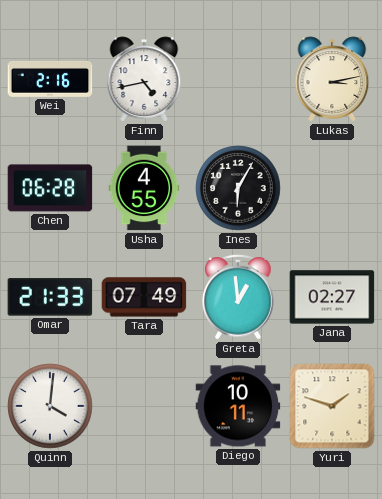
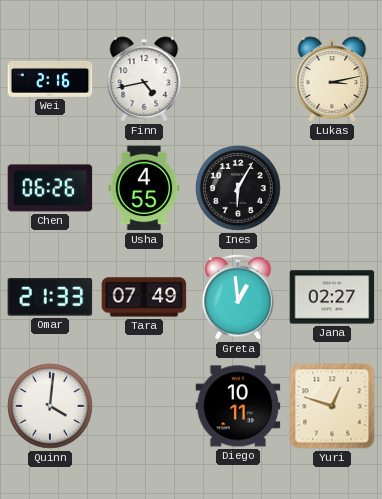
Chen: 06:28 -> 06:26
Yuri: 1:48 -> 12:48
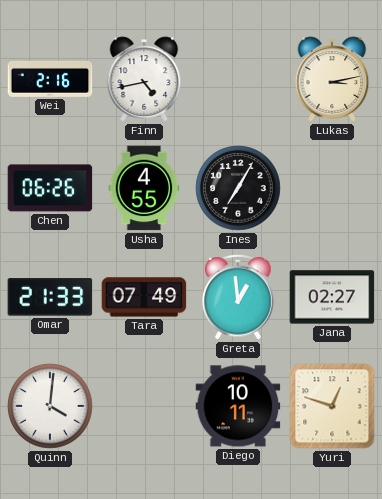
Ines: 6:05 -> 7:05
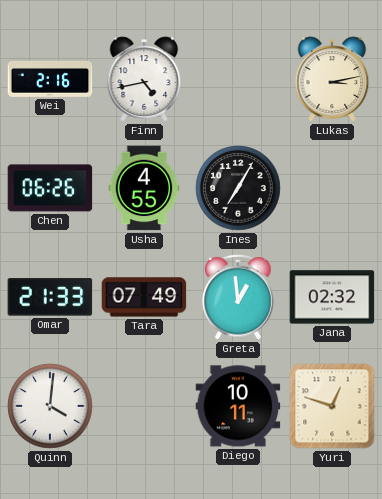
Jana: 02:27 -> 02:32
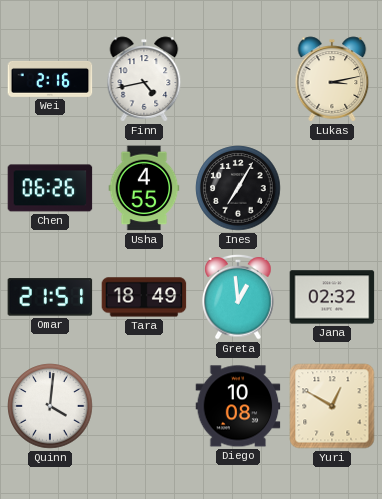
Omar: 21:33 -> 21:51
Tara: 07:49 -> 18:49
Diego: 10:11 -> 10:08
Yuri: 12:48 -> 12:50
